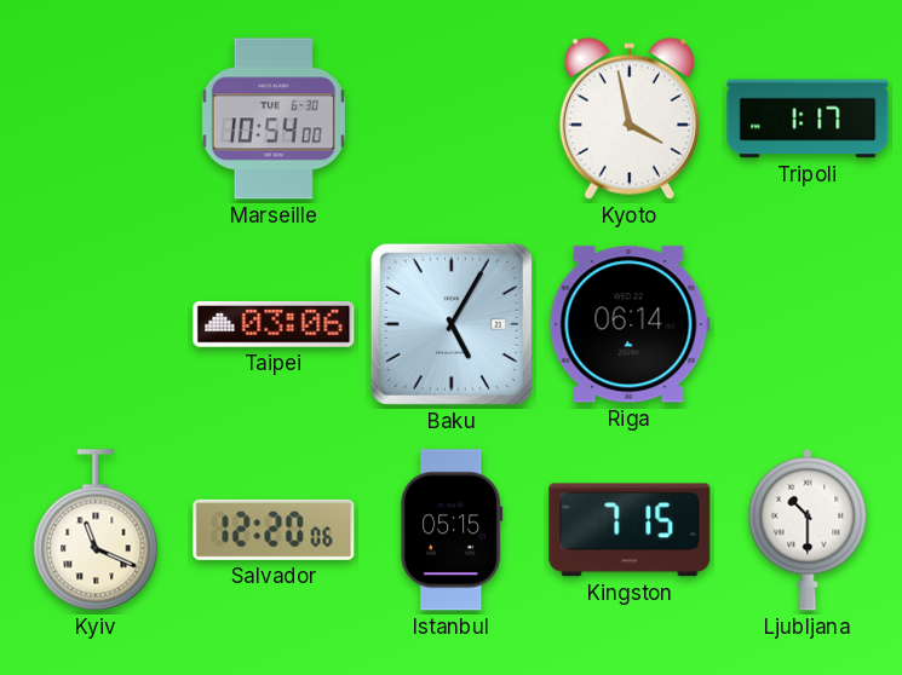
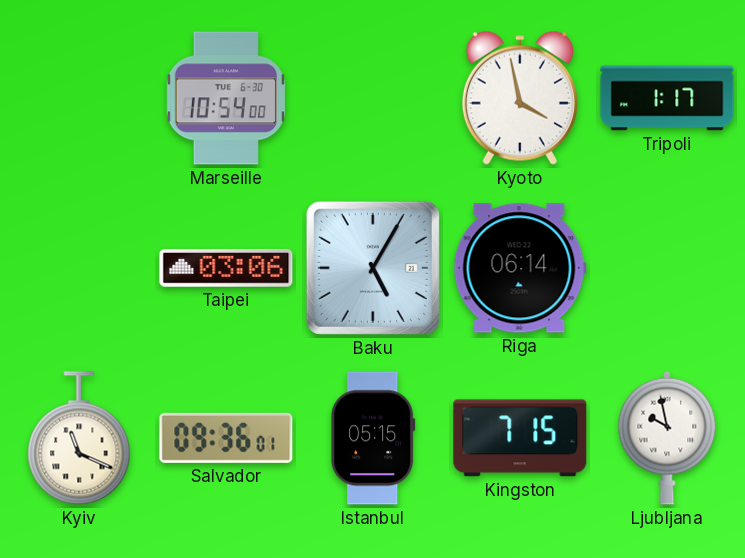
Salvador: 12:20 -> 09:36
Ljubljana: 10:30 -> 9:58
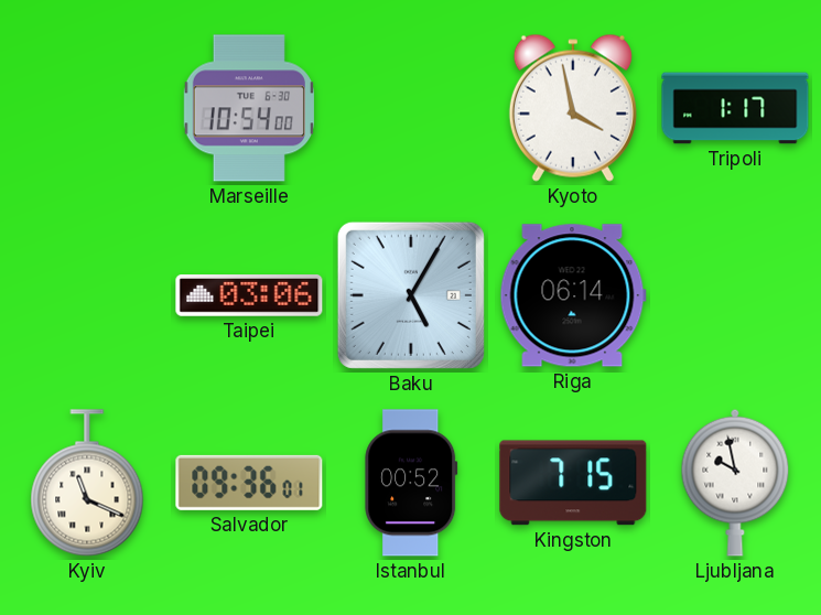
Istanbul: 05:15 -> 00:52
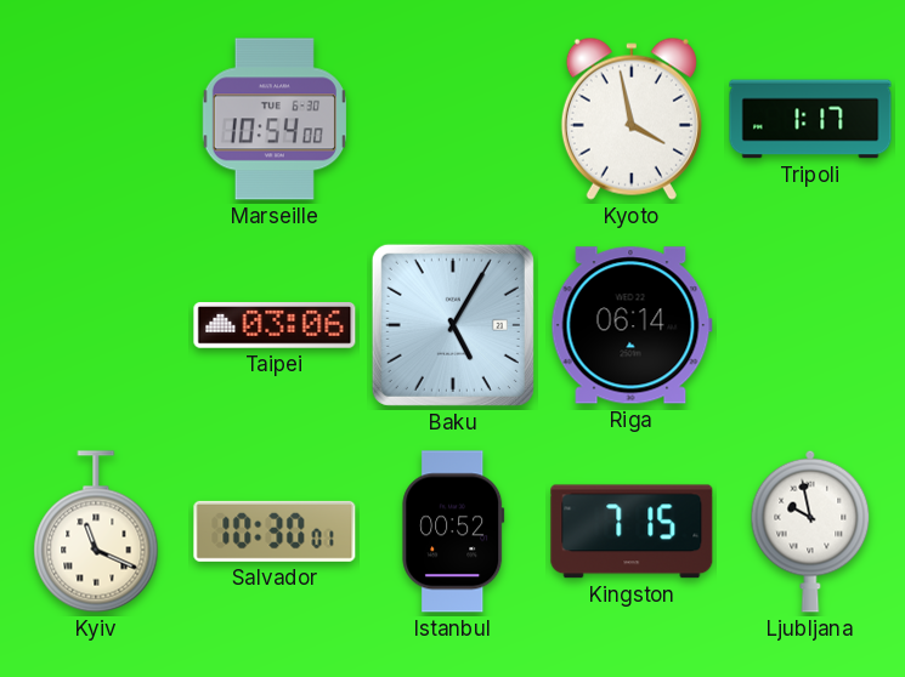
Salvador: 09:36 -> 10:30
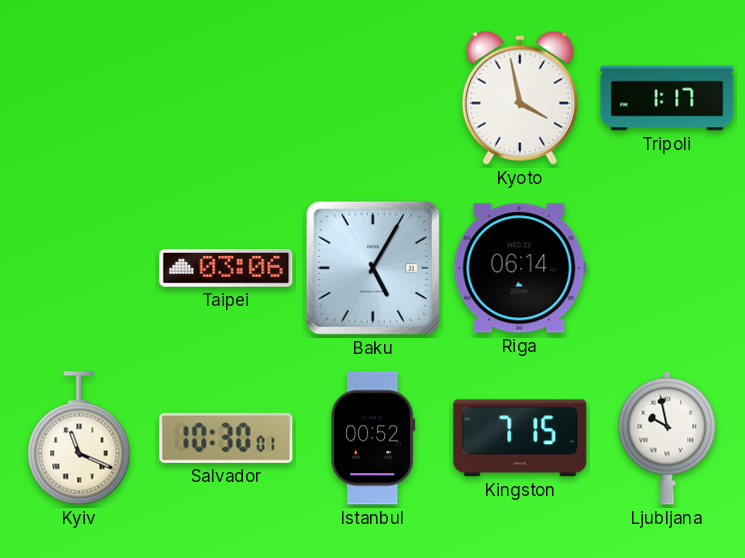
Marseille: 10:54 -> none
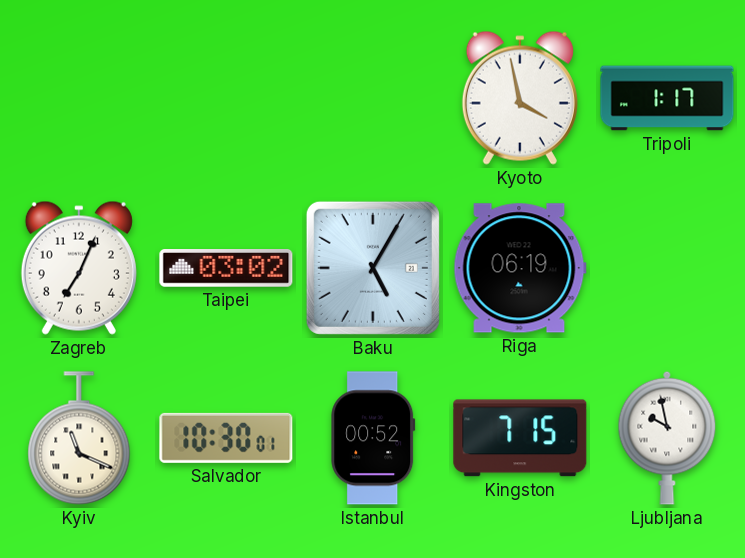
Zagreb: none -> 7:04
Taipei: 03:06 -> 03:02
Riga: 06:14 -> 06:19
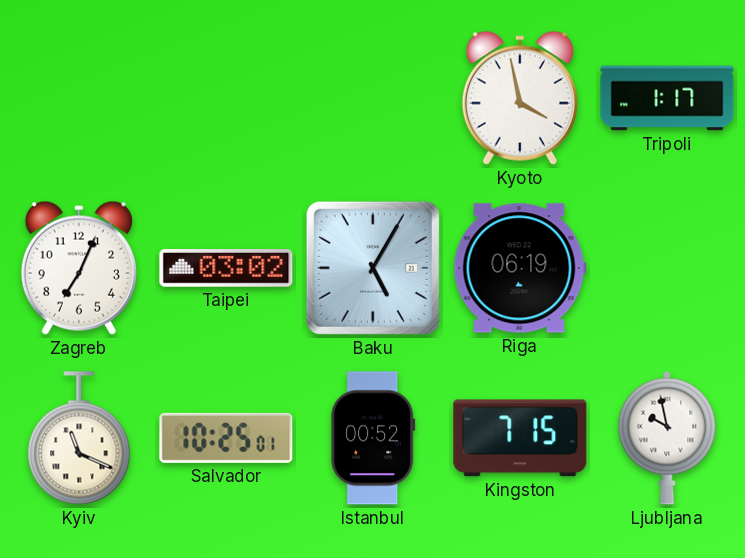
Salvador: 10:30 -> 10:25
